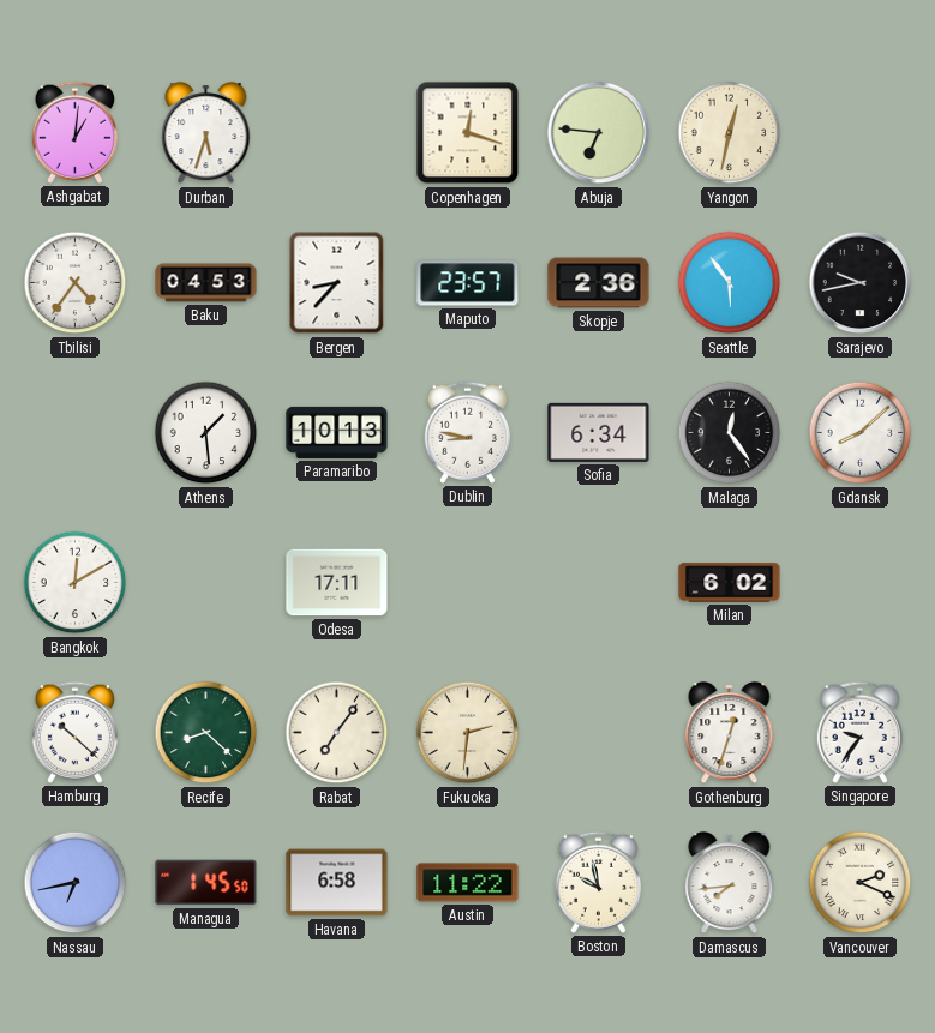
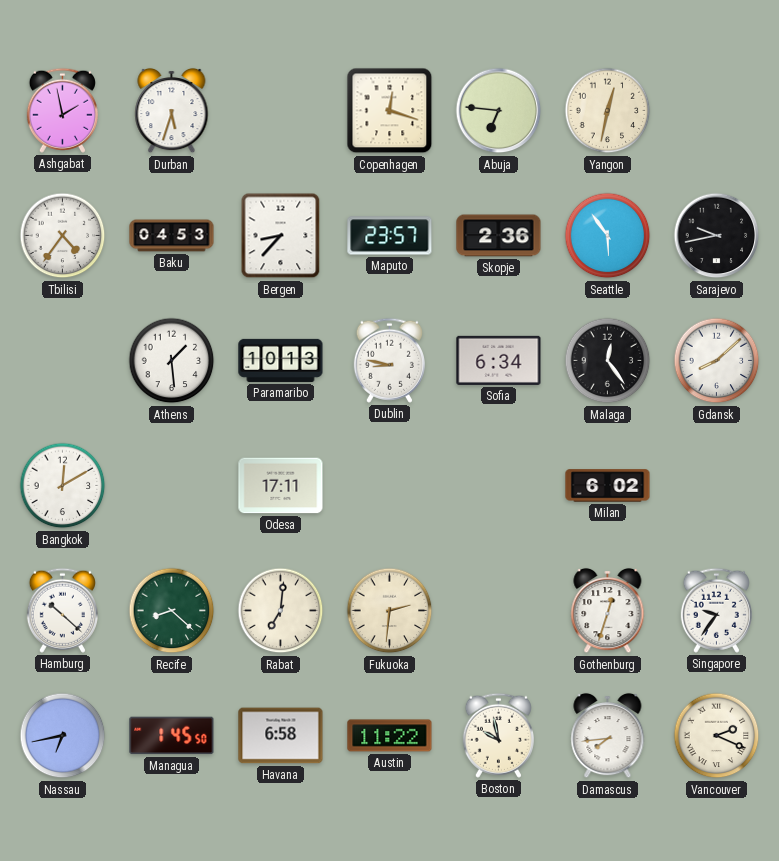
Ashgabat: 1:01 -> 1:58
Rabat: 7:06 -> 7:01
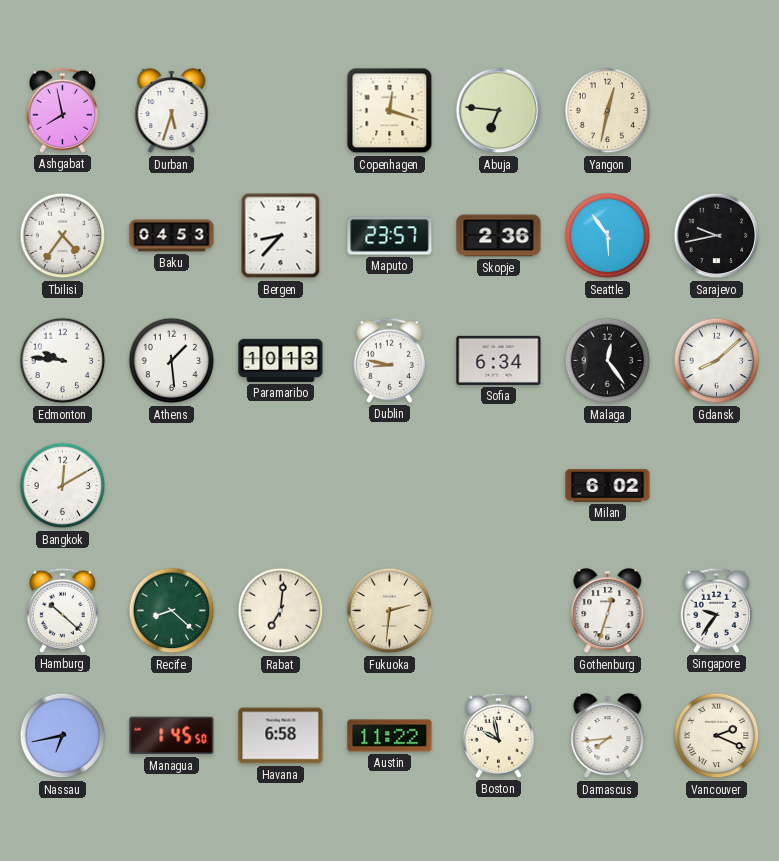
Ashgabat: 1:58 -> 7:58
Edmonton: none -> 9:46
Odesa: 17:11 -> none
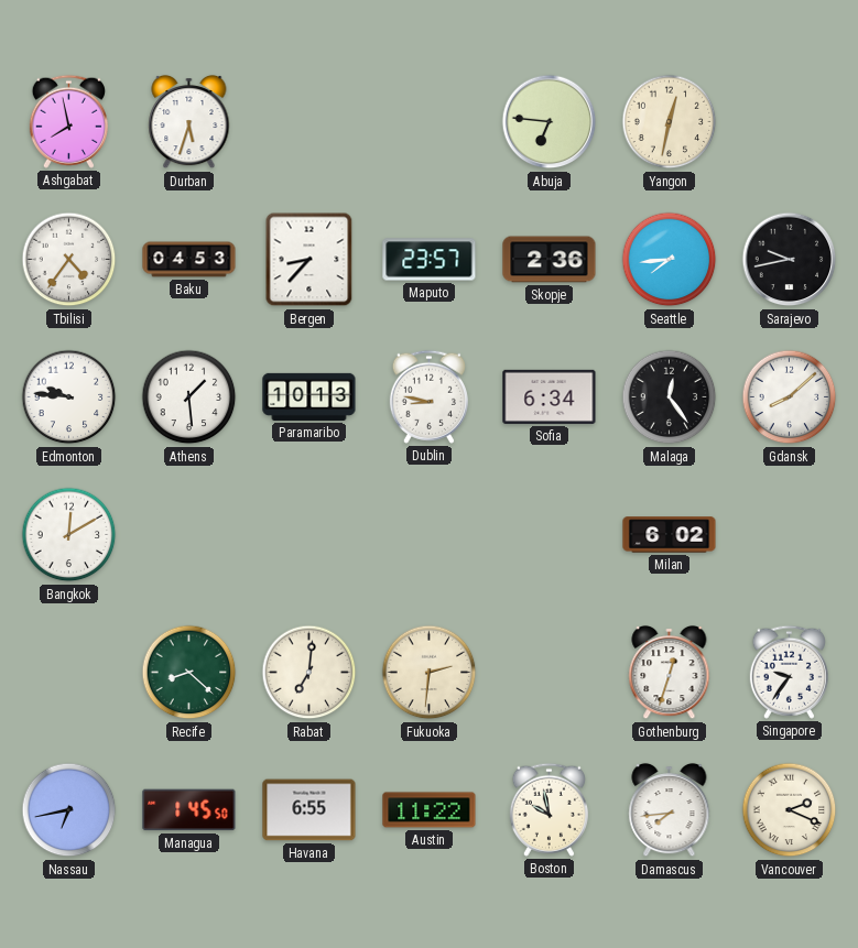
Copenhagen: 12:18 -> none
Seattle: 5:54 -> 7:44
Hamburg: 10:22 -> none
Havana: 6:58 -> 6:55
